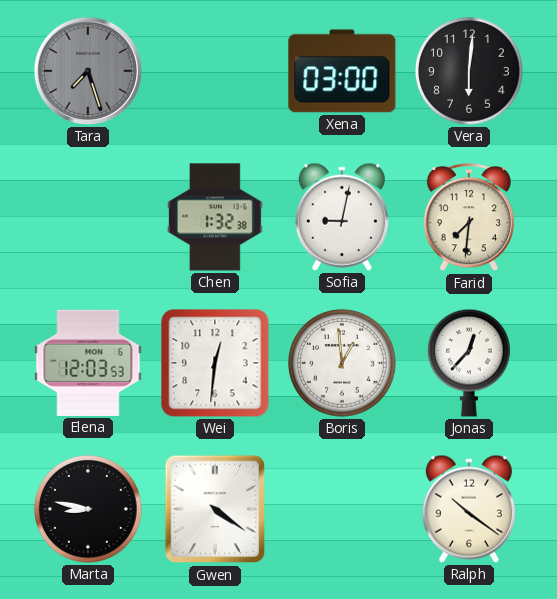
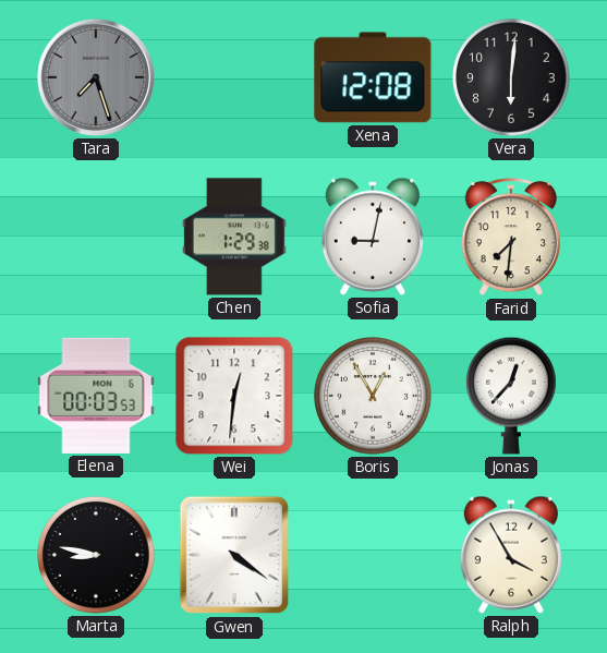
Xena: 03:00 -> 12:08
Chen: 1:32 -> 1:29
Elena: 12:03 -> 00:03
Boris: 12:59 -> 12:55
Ralph: 10:21 -> 3:55
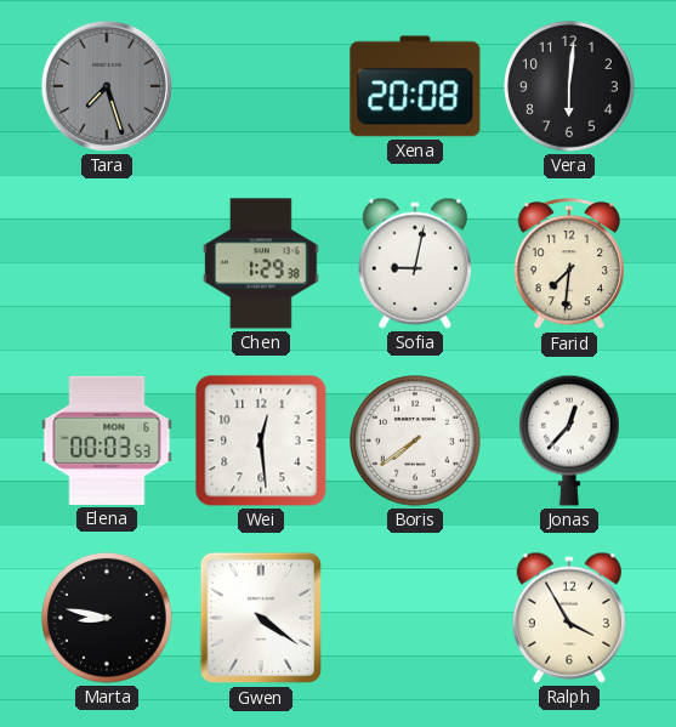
Xena: 12:08 -> 20:08
Wei: 12:31 -> 12:29
Boris: 12:55 -> 7:39
